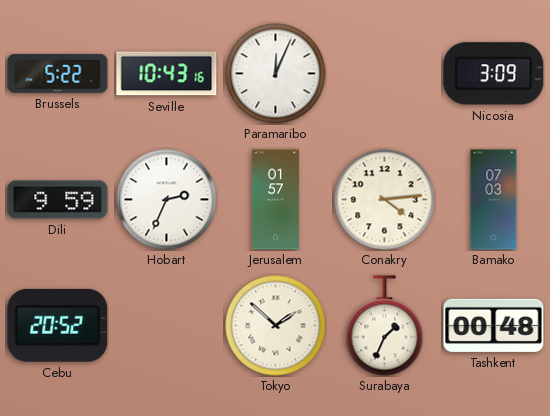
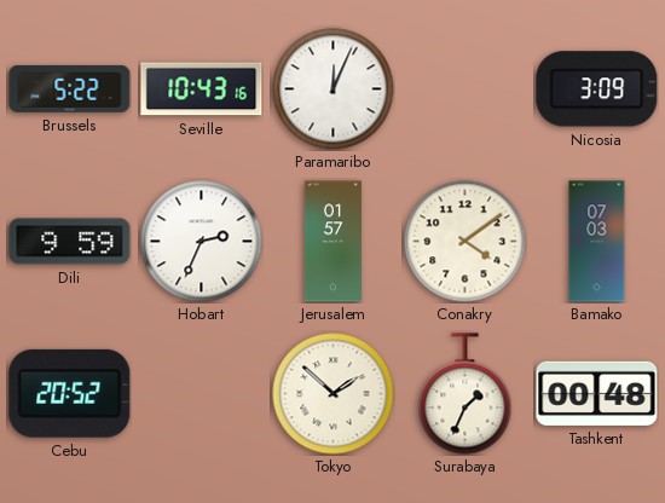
Conakry: 4:14 -> 4:09
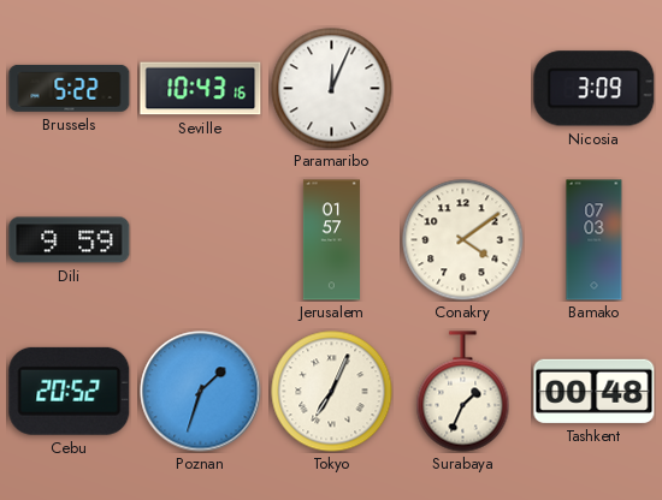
Hobart: 2:34 -> none
Poznan: none -> 1:33
Tokyo: 1:52 -> 7:04
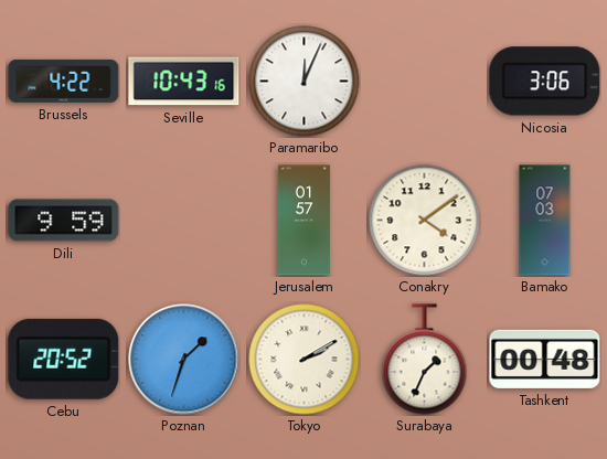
Brussels: 5:22 -> 4:22
Nicosia: 3:09 -> 3:06
Tokyo: 7:04 -> 2:10
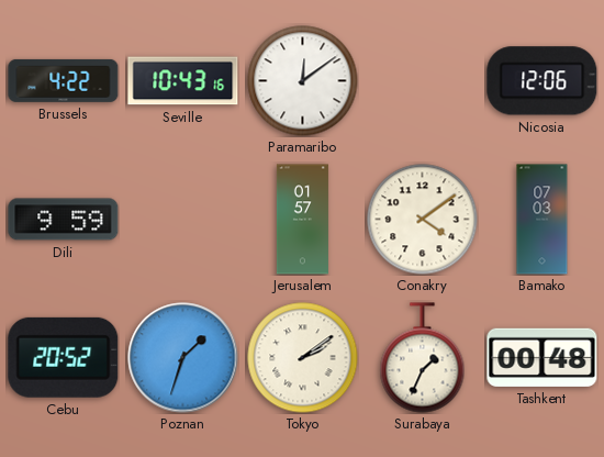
Paramaribo: 12:04 -> 12:09
Nicosia: 3:06 -> 12:06
Tokyo: 2:10 -> 2:09
